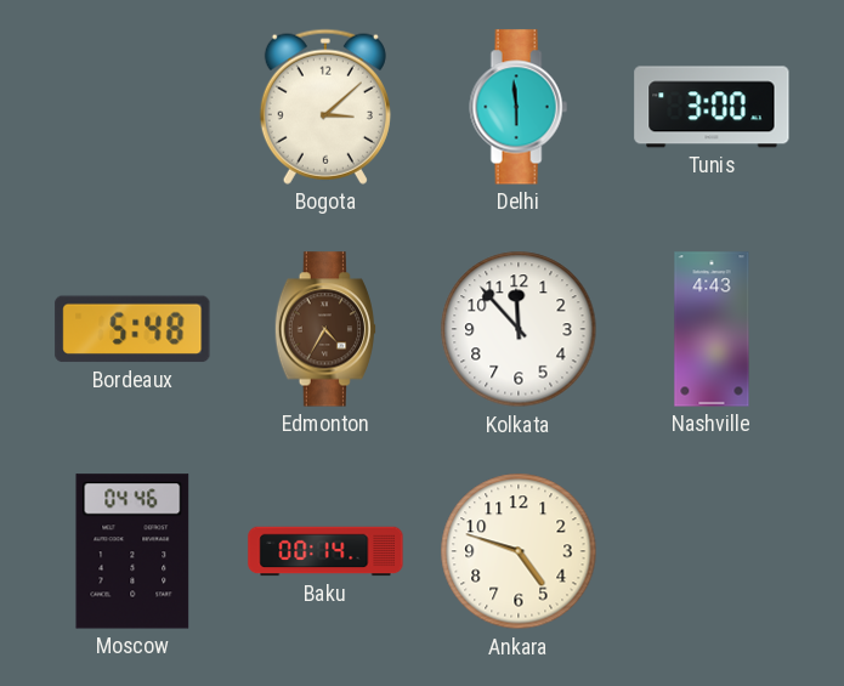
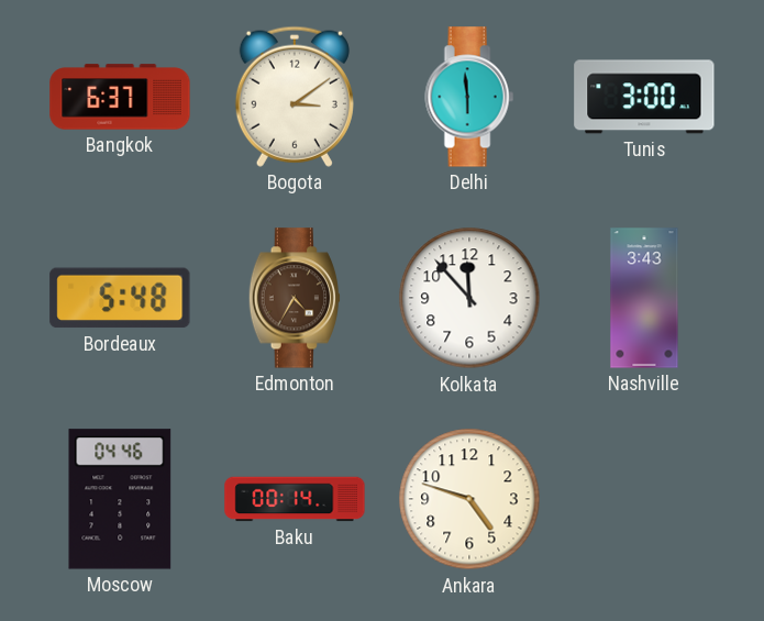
Bangkok: none -> 6:37
Bogota: 3:08 -> 3:09
Nashville: 4:43 -> 3:43
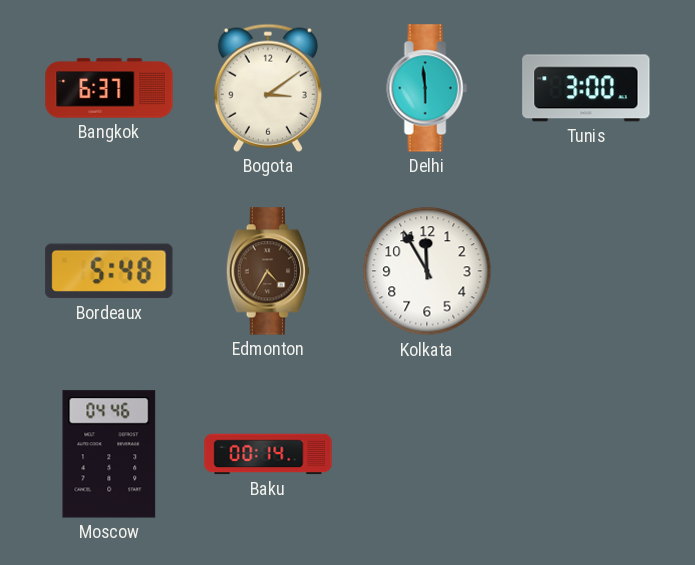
Kolkata: 11:53 -> 11:55
Nashville: 3:43 -> none
Ankara: 4:48 -> none
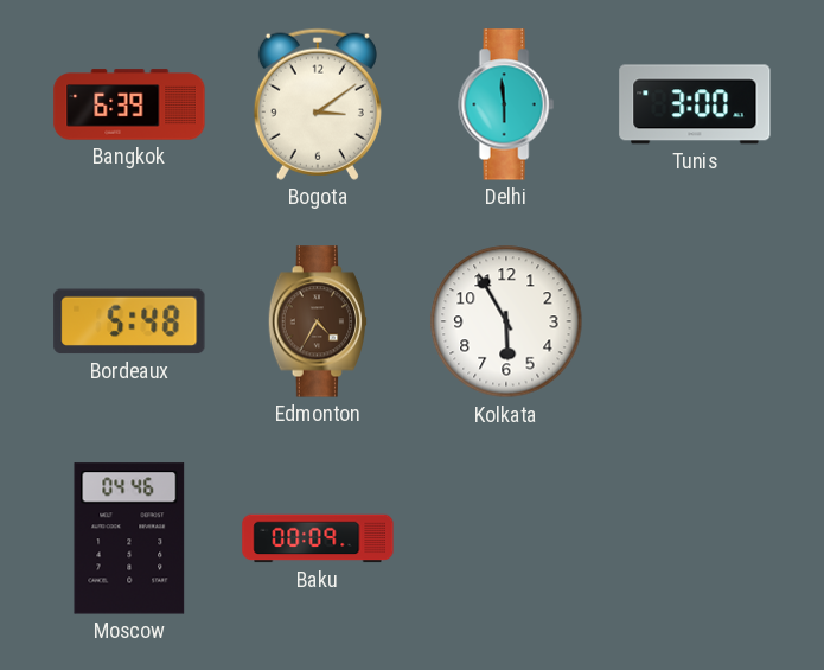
Bangkok: 6:37 -> 6:39
Kolkata: 11:55 -> 5:55
Baku: 00:14 -> 00:09
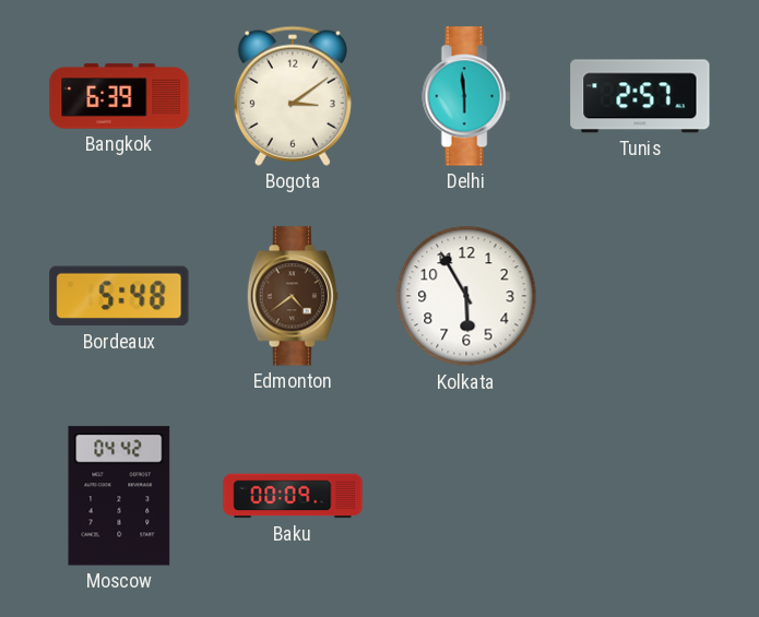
Tunis: 3:00 -> 2:57
Edmonton: 4:35 -> 4:39
Moscow: 04:46 -> 04:42
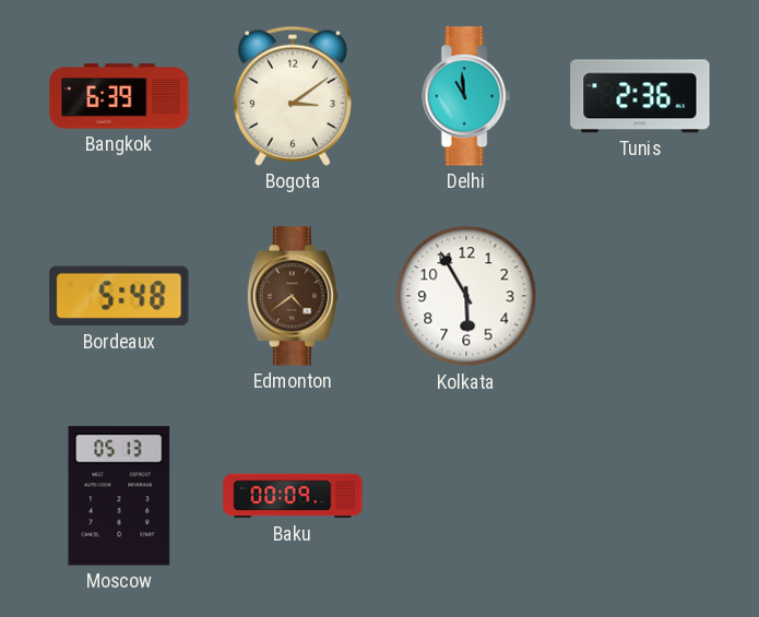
Delhi: 5:59 -> 10:59
Tunis: 2:57 -> 2:36
Moscow: 04:42 -> 05:13
